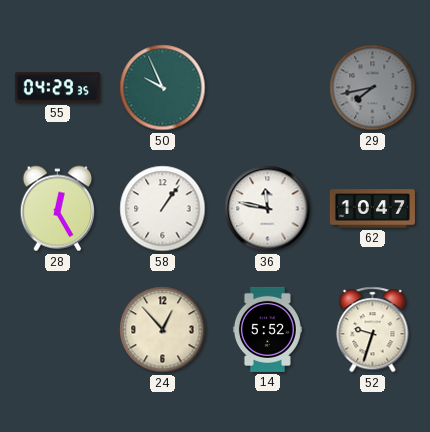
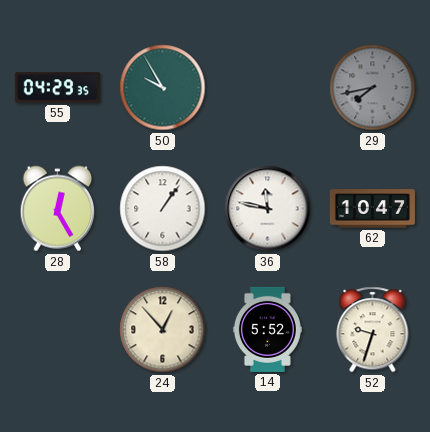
50: 9:56 -> 9:55
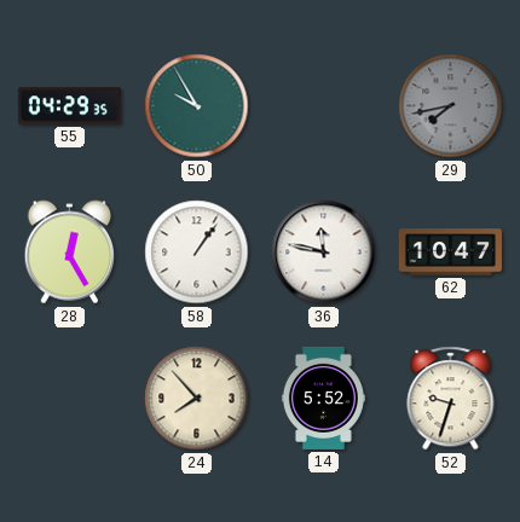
24: 12:53 -> 7:53
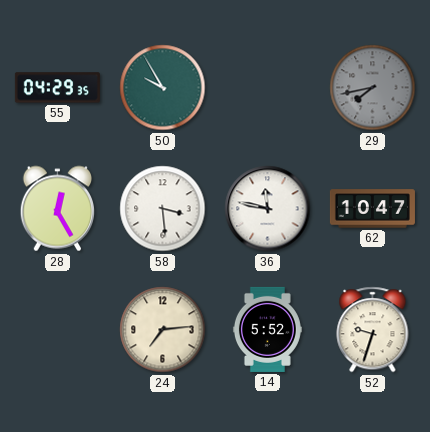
58: 1:06 -> 3:29
24: 7:53 -> 7:14
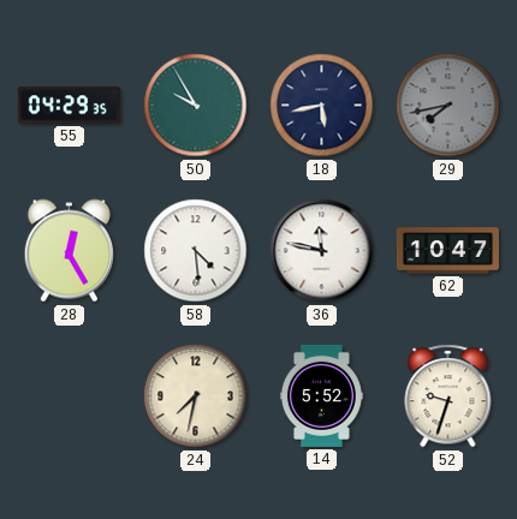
18: none -> 5:43
58: 3:29 -> 4:29
24: 7:14 -> 7:32
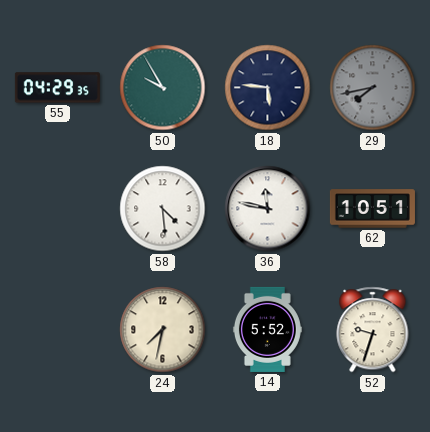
18: 5:43 -> 5:46
28: 12:25 -> none
62: 10:47 -> 10:51
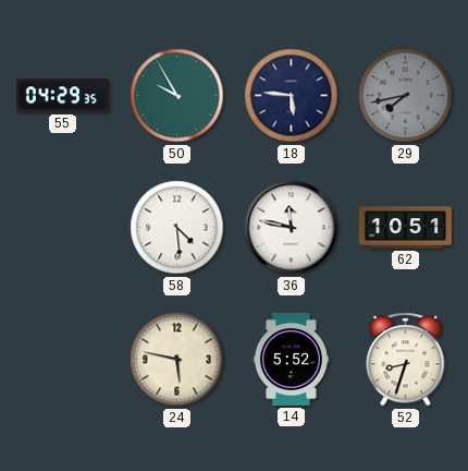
24: 7:32 -> 5:47
52: 9:33 -> 8:33
